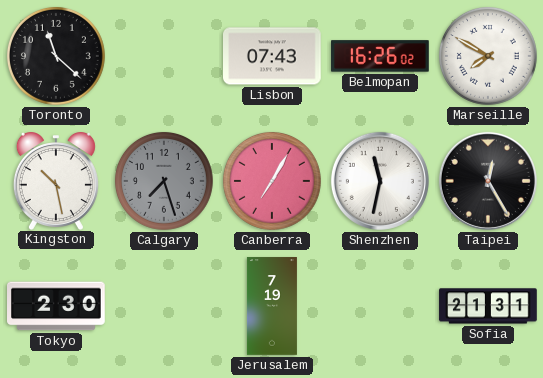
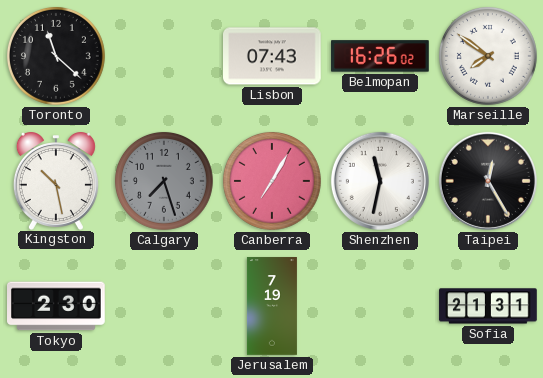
Marseille: 7:50 -> 7:51
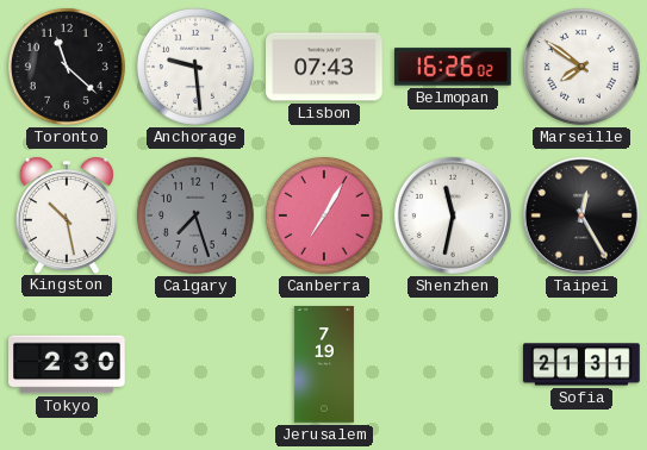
Anchorage: none -> 9:29
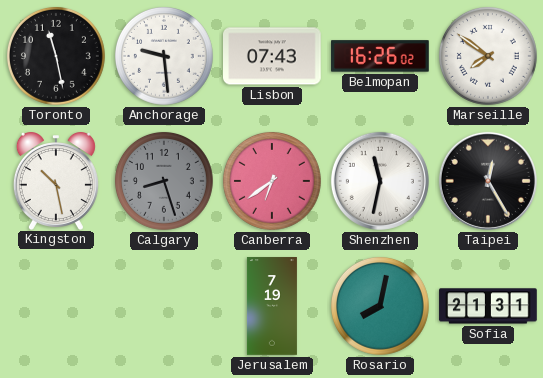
Toronto: 11:22 -> 11:28
Calgary: 7:27 -> 8:27
Canberra: 7:05 -> 6:39
Tokyo: 2:30 -> none
Rosario: none -> 8:02
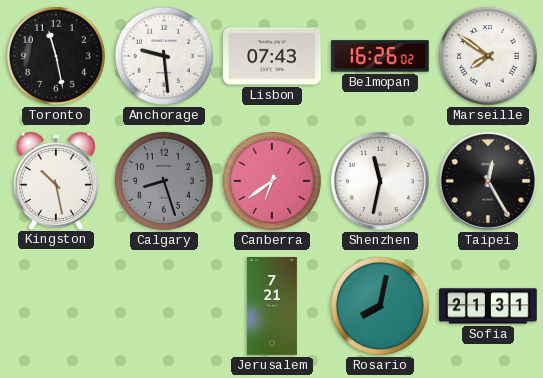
Jerusalem: 7:19 -> 7:21
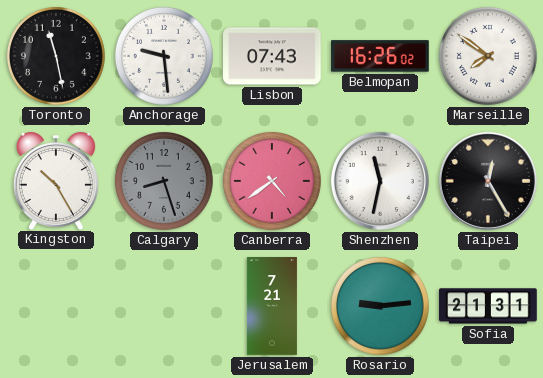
Kingston: 10:28 -> 10:25
Canberra: 6:39 -> 4:39
Rosario: 8:02 -> 9:14
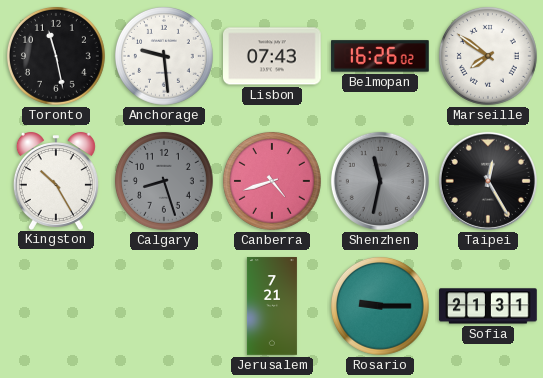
Canberra: 4:39 -> 4:42
Shenzhen dial: white -> grey
Rosario: 9:14 -> 9:15
